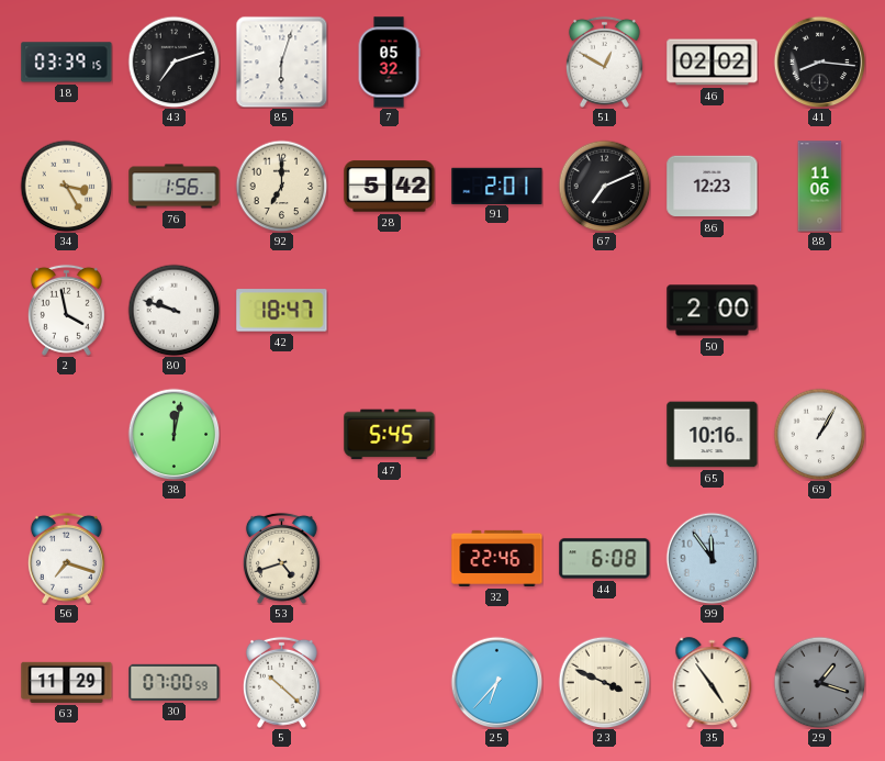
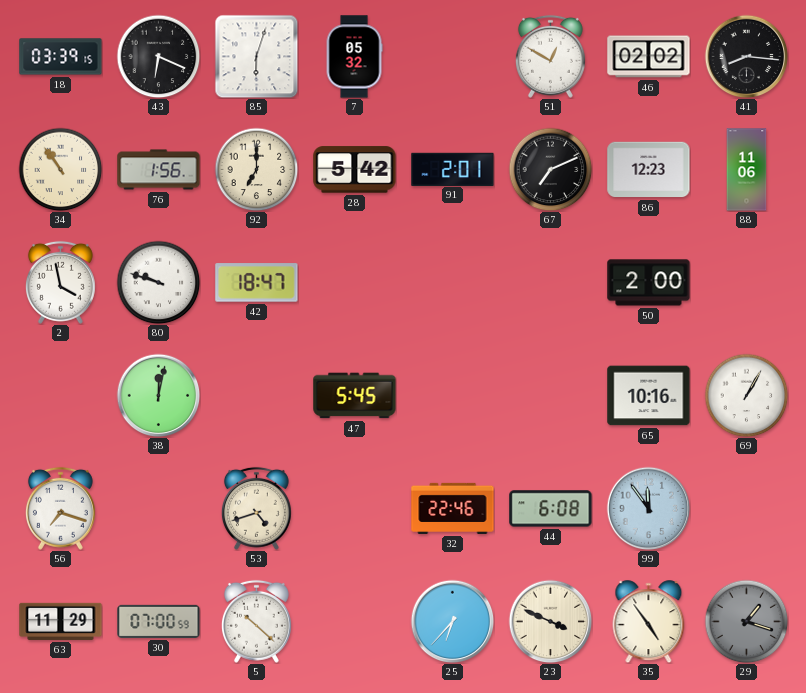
43: 7:12 -> 6:19
34: 3:25 -> 10:54
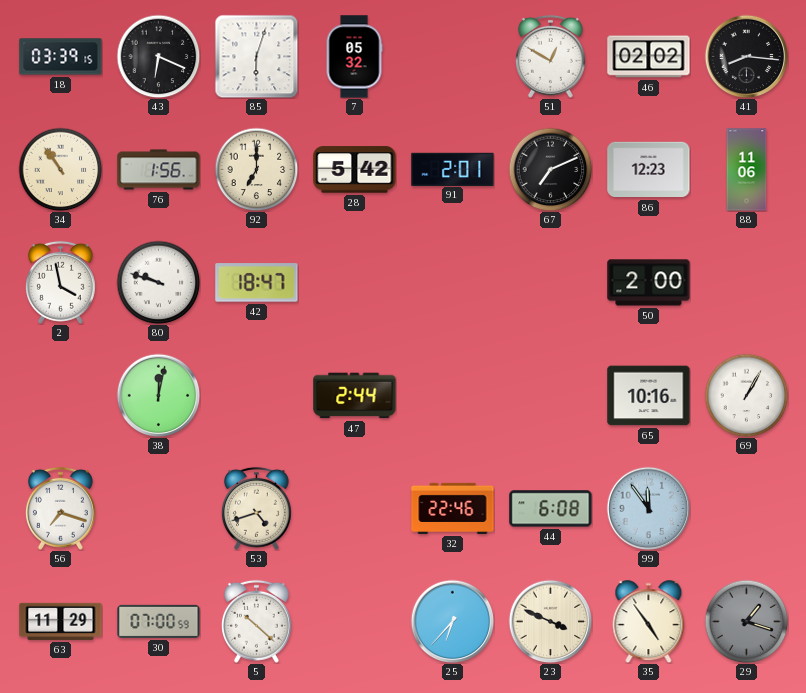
47: 5:45 -> 2:44
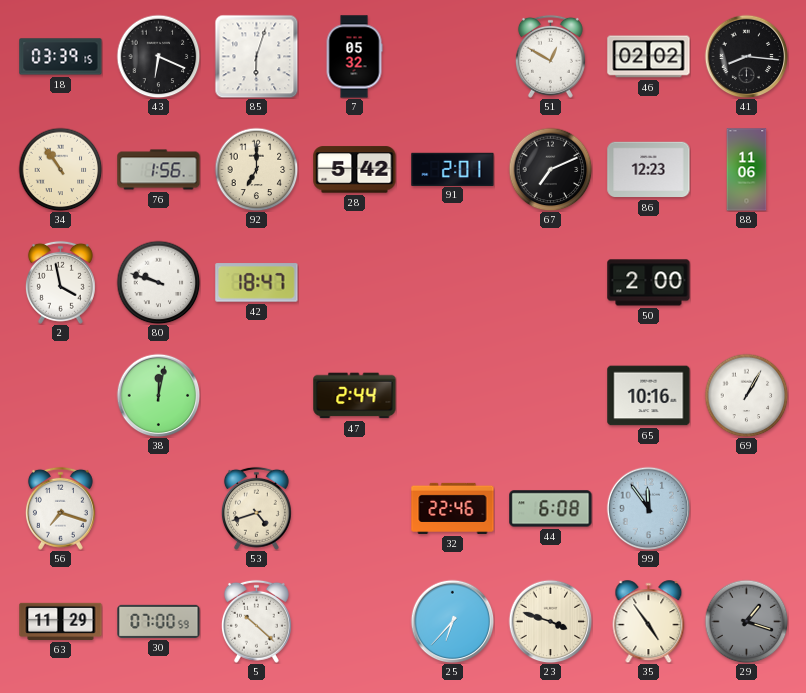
23: 3:49 -> 3:48
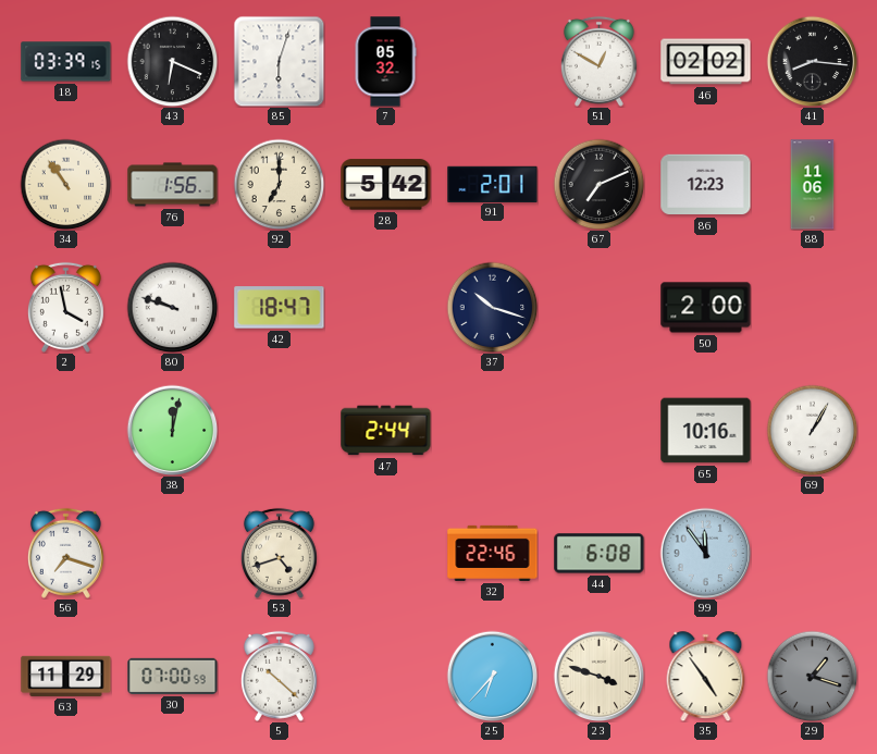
37: none -> 10:18
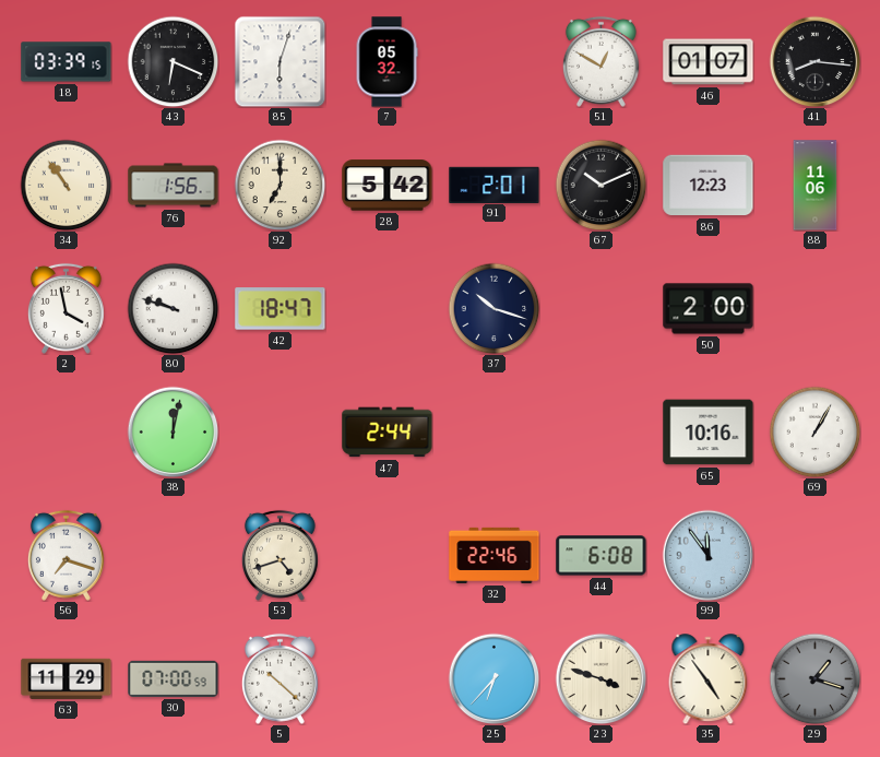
46: 02:02 -> 01:07
67: 7:11 -> 10:11
